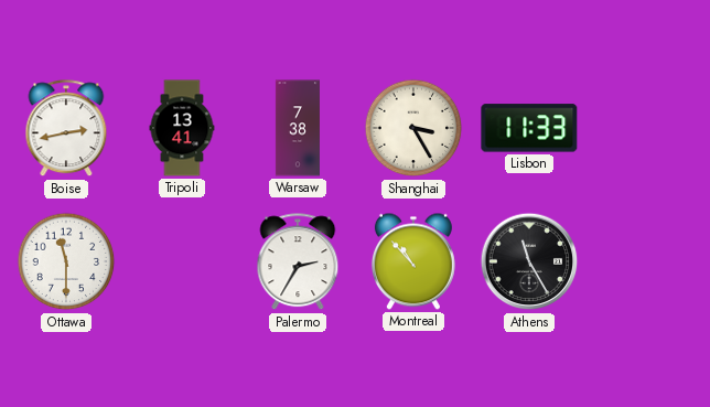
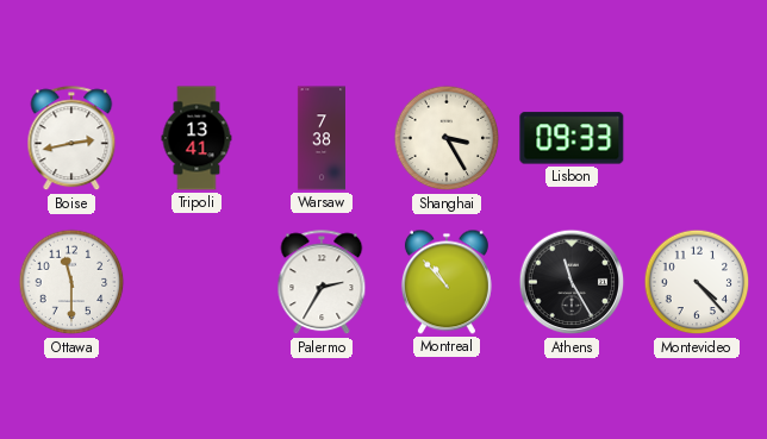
Lisbon: 11:33 -> 09:33
Montevideo: none -> 4:23
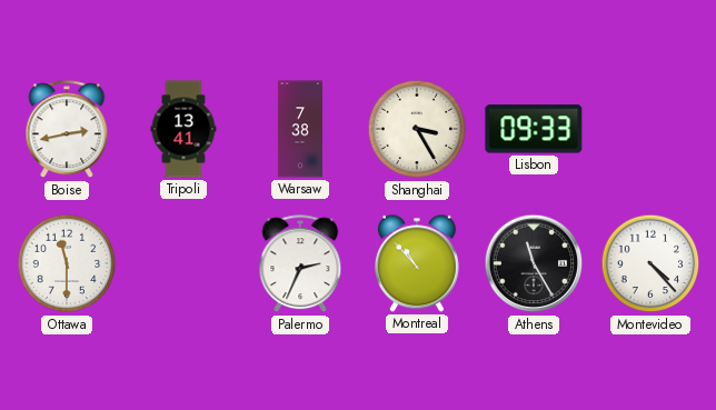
Palermo: 2:35 -> 2:34
